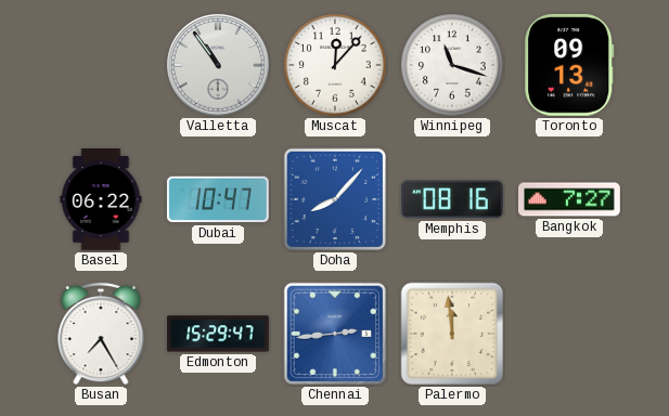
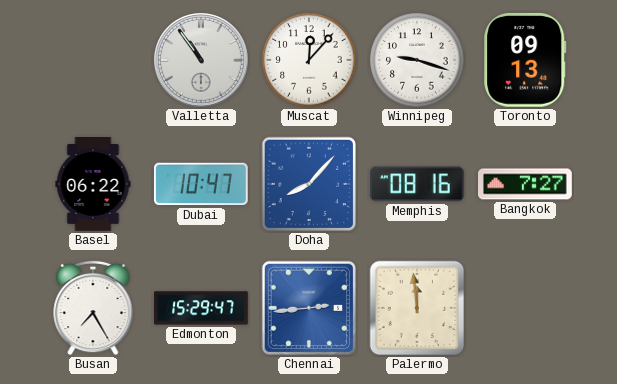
Winnipeg: 11:18 -> 9:18
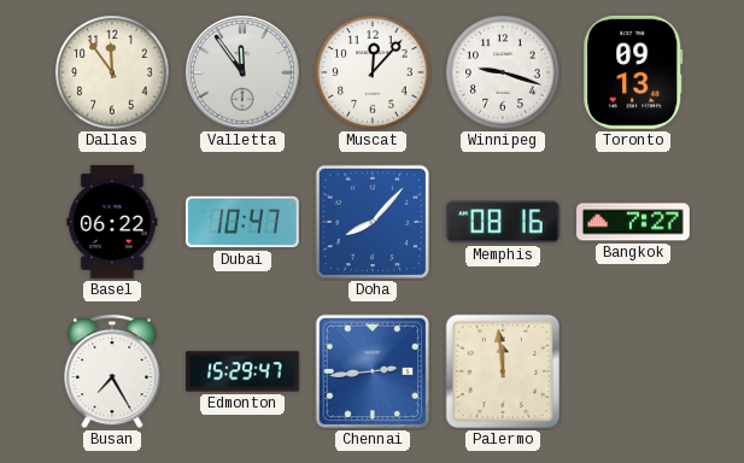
Dallas: none -> 11:54
Valletta: 10:54 -> 11:54
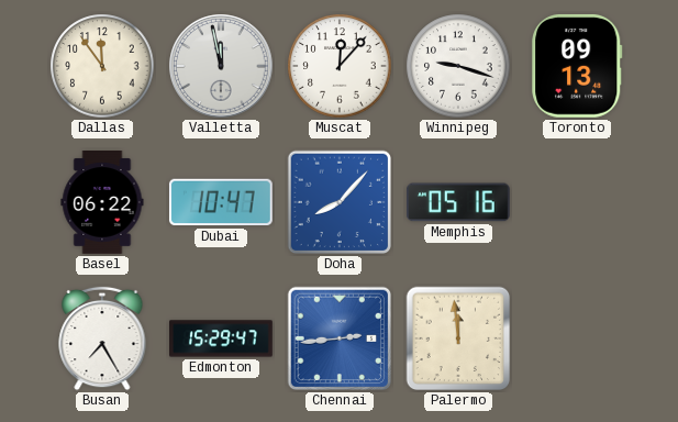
Valletta: 11:54 -> 11:58
Memphis: 08:16 -> 05:16
Bangkok: 7:27 -> none
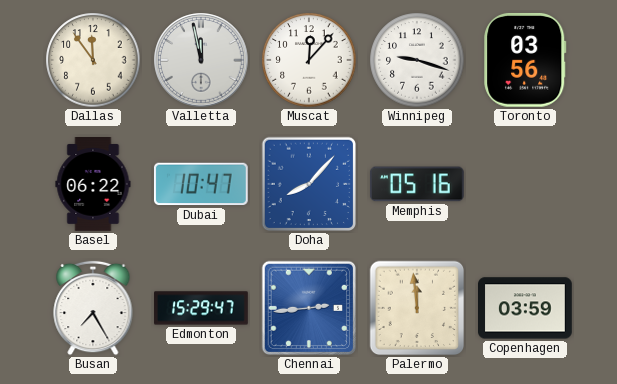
Toronto: 09:13 -> 03:56
Copenhagen: none -> 03:59
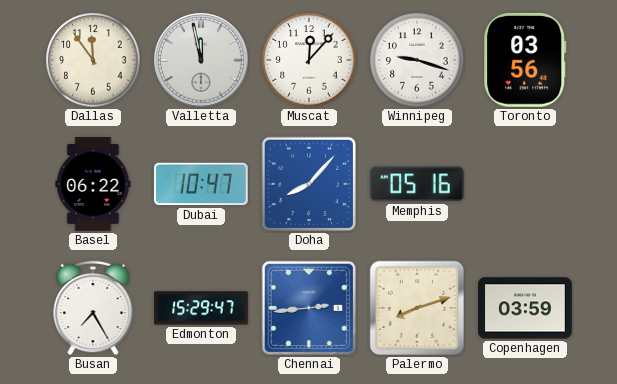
Palermo: 11:59 -> 8:12
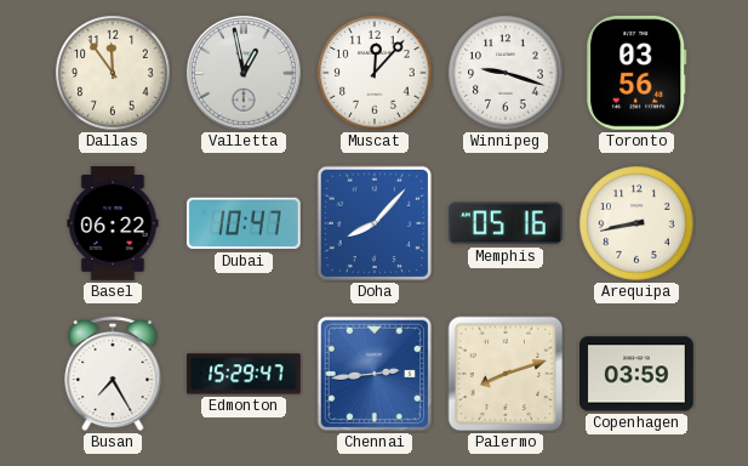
Valletta: 11:58 -> 12:58
Arequipa: none -> 8:43
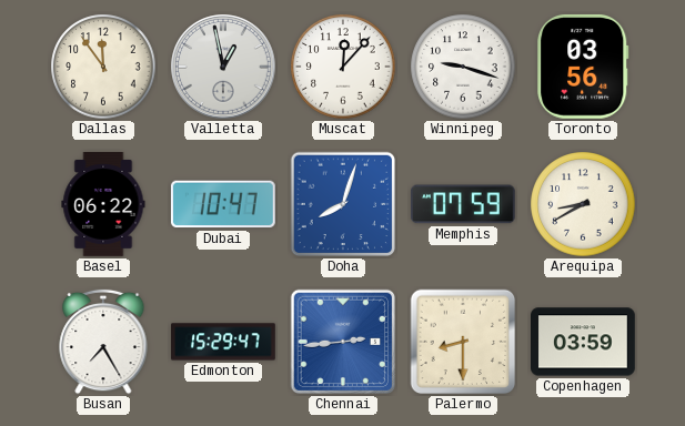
Doha: 8:07 -> 8:03
Memphis: 05:16 -> 07:59
Arequipa: 8:43 -> 8:40
Palermo: 8:12 -> 8:30
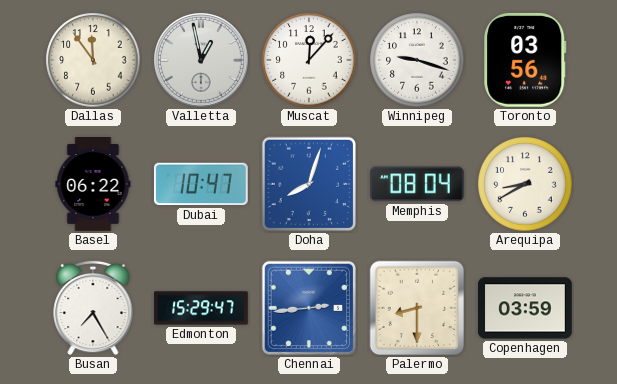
Memphis: 07:59 -> 08:04
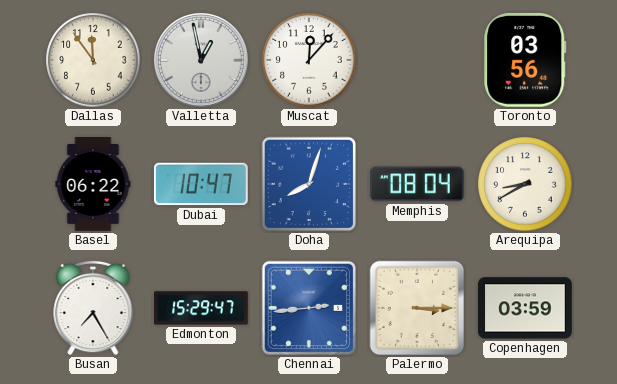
Winnipeg: 9:18 -> none
Palermo: 8:30 -> 3:15
